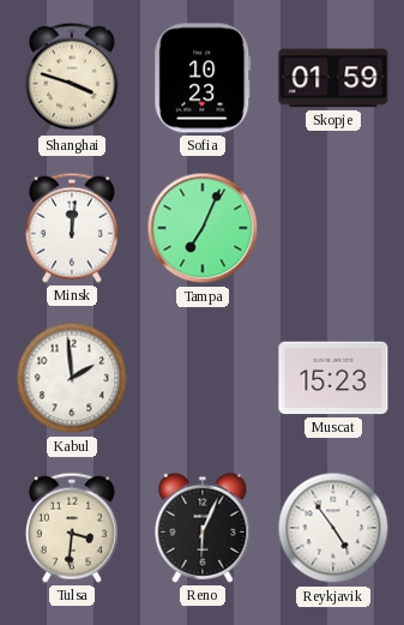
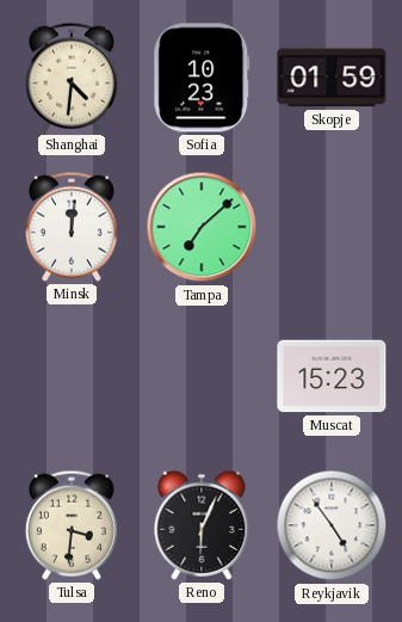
Shanghai: 3:48 -> 4:31
Tampa: 7:04 -> 7:08
Kabul: 1:59 -> none
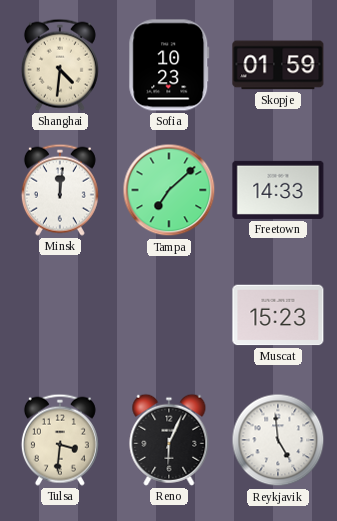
Freetown: none -> 14:33
Reykjavik: 4:54 -> 4:59
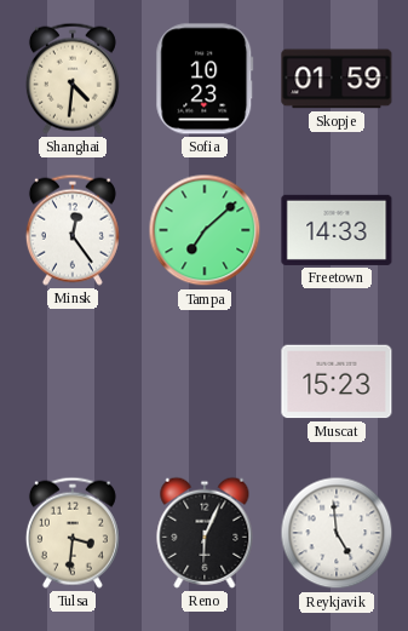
Minsk: 12:01 -> 12:24
